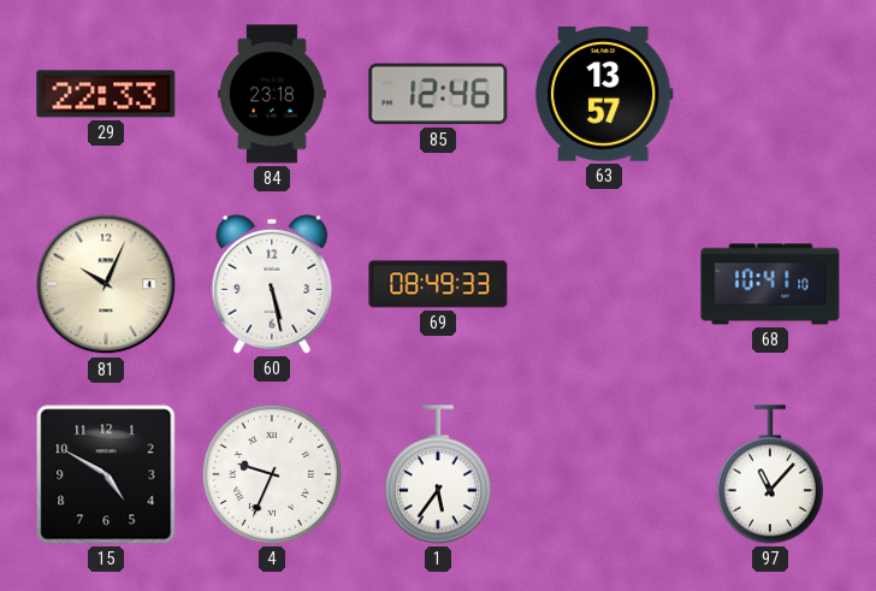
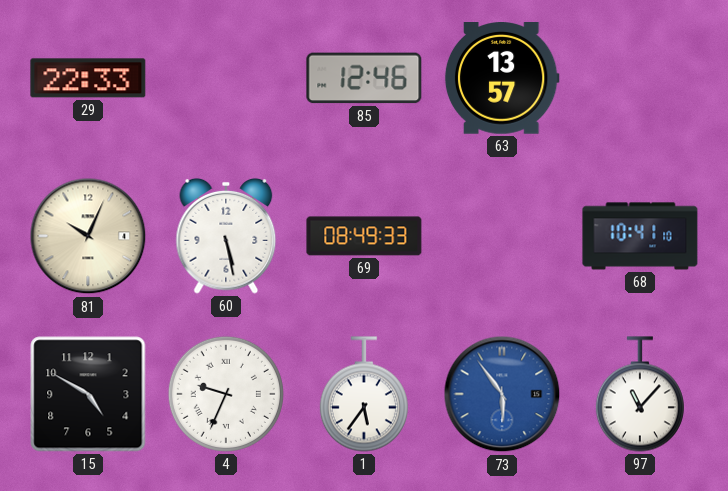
84: 23:18 -> none
73: none -> 5:54
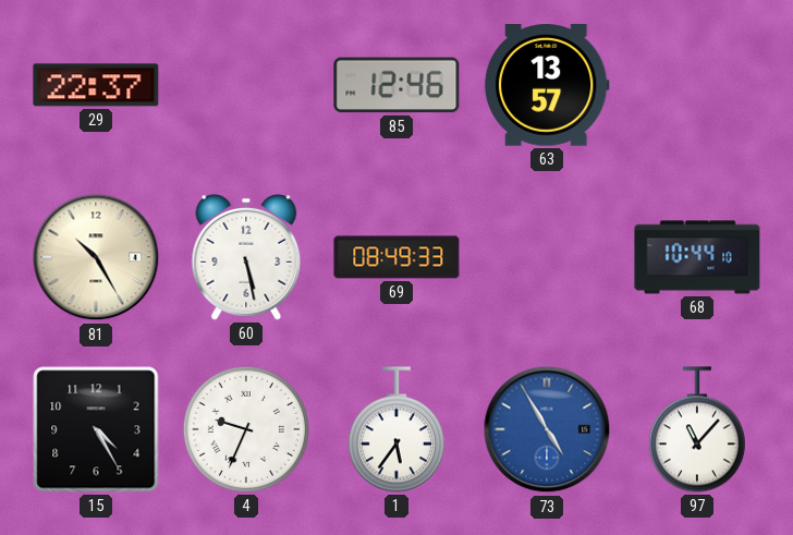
29: 22:33 -> 22:37
81: 10:04 -> 10:25
68: 10:41 -> 10:44
15: 4:50 -> 4:25
73: 5:54 -> 4:55
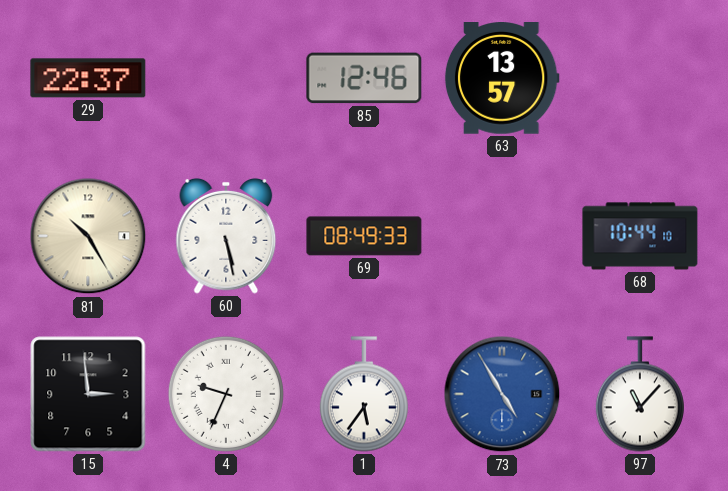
15: 4:25 -> 2:59
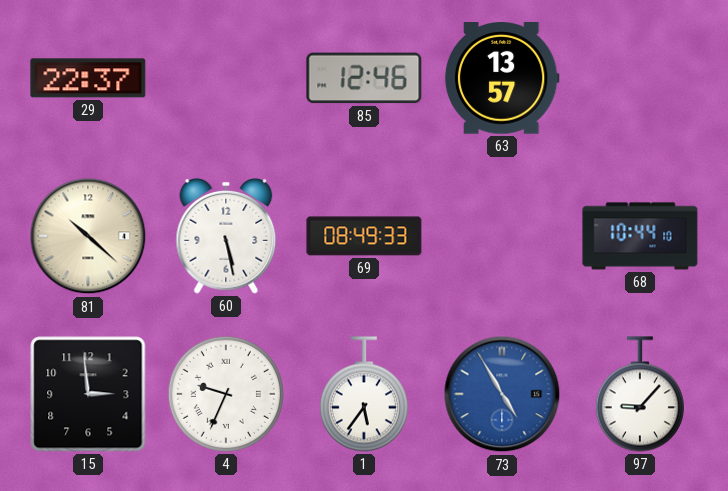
81: 10:25 -> 10:22
97: 11:07 -> 9:07
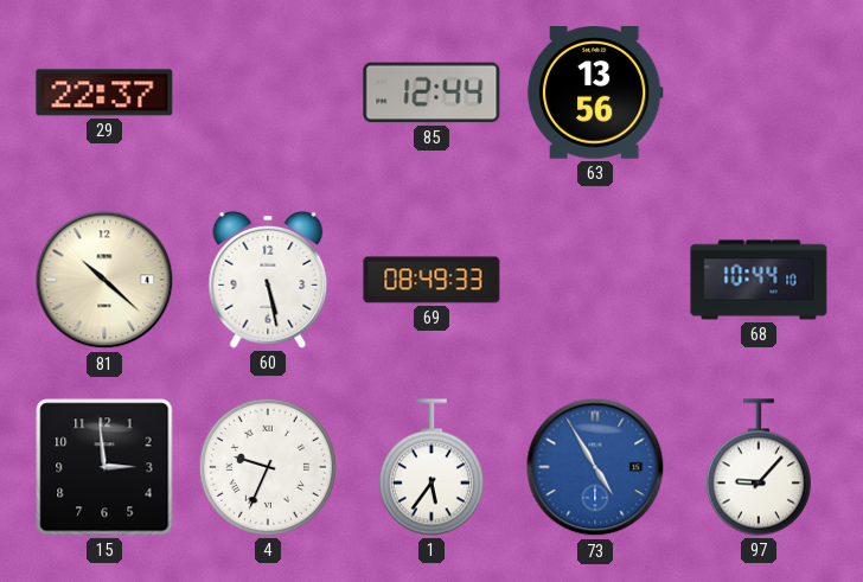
85: 12:46 -> 12:44
63: 13:57 -> 13:56
